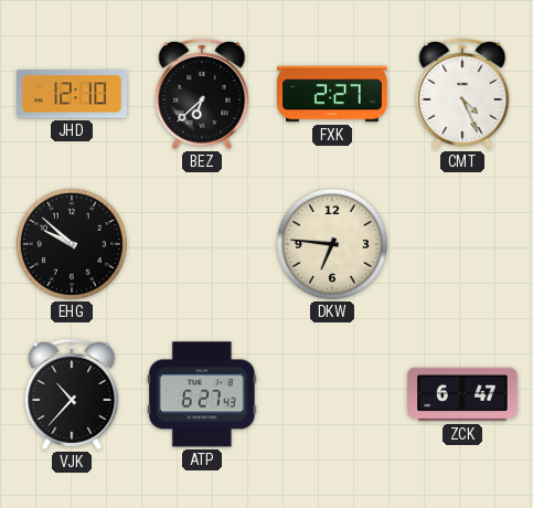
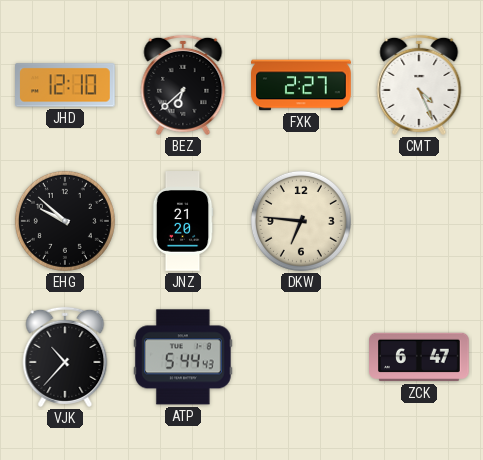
JNZ: none -> 21:20
ATP: 6:27 -> 5:44
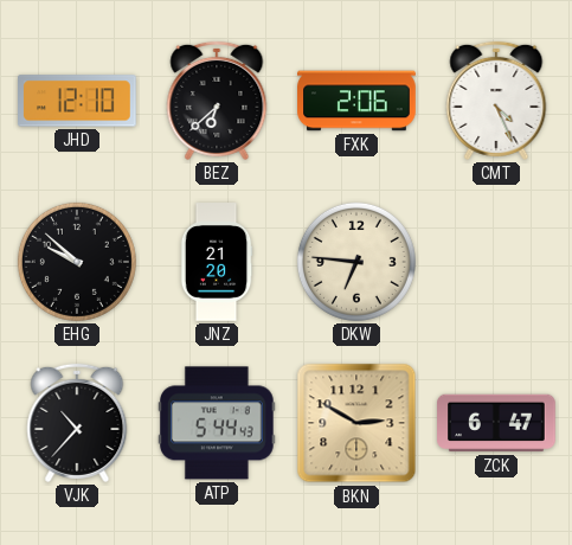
FXK: 2:27 -> 2:06
BKN: none -> 2:50
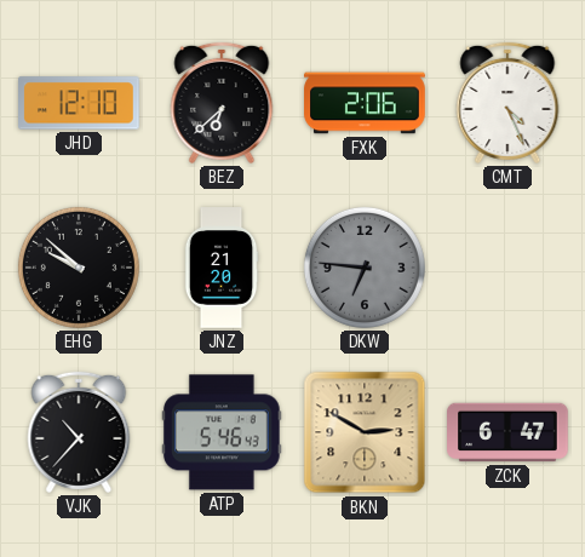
DKW dial: cream -> grey
ATP: 5:44 -> 5:46
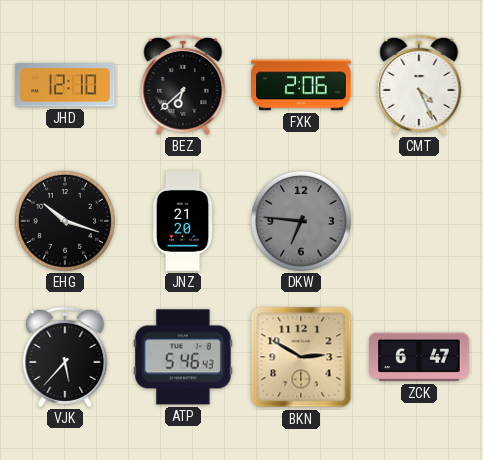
EHG: 9:52 -> 10:18
VJK: 10:37 -> 5:37
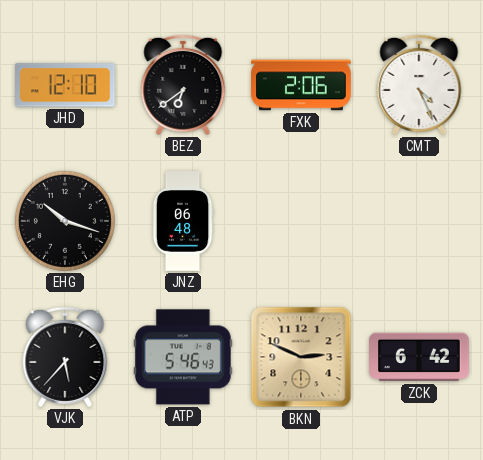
BEZ: 6:38 -> 6:39
JNZ: 21:20 -> 06:48
DKW: 6:46 -> none
BKN: 2:50 -> 2:49
ZCK: 6:47 -> 6:42
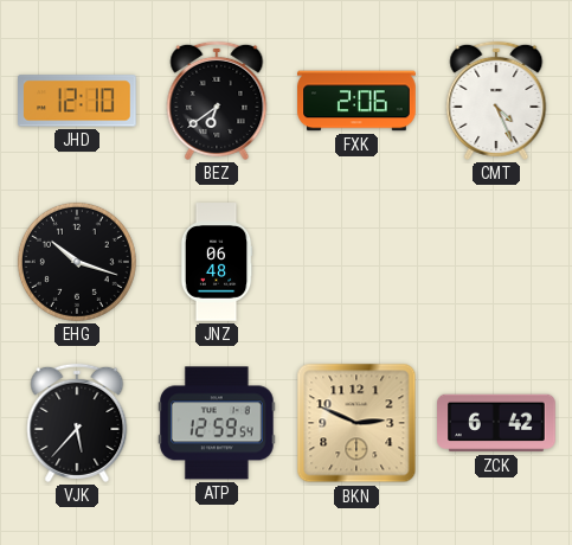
ATP: 5:46 -> 12:59
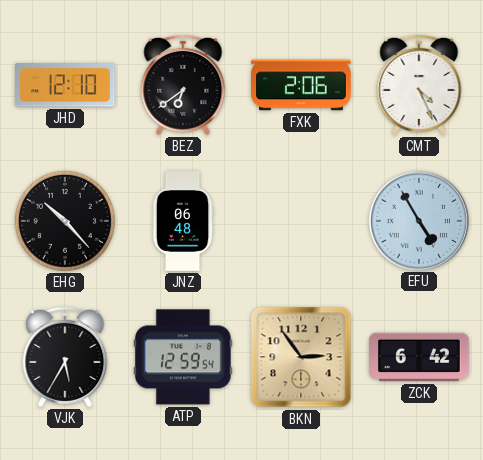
EHG: 10:18 -> 10:23
EFU: none -> 4:55
VJK: 5:37 -> 5:35
BKN: 2:49 -> 2:54
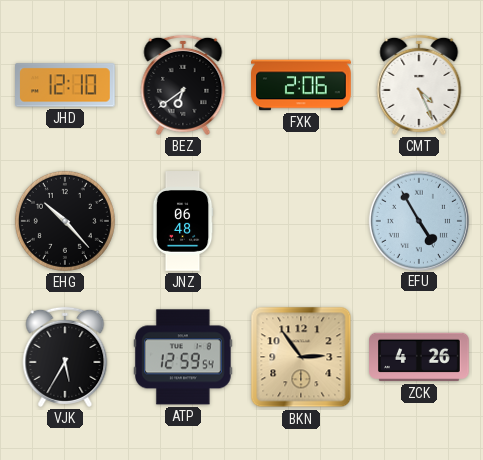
ZCK: 6:42 -> 4:26
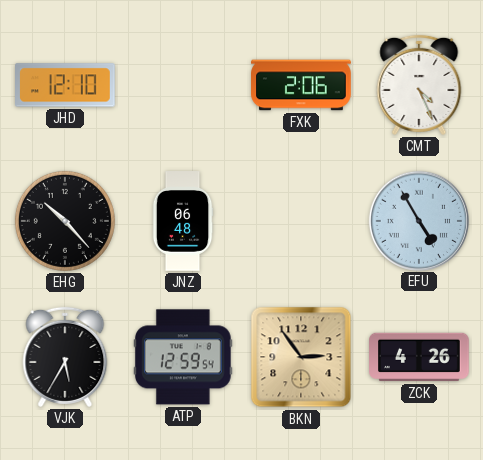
BEZ: 6:39 -> none
